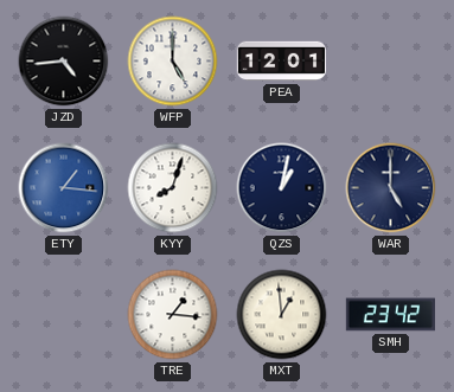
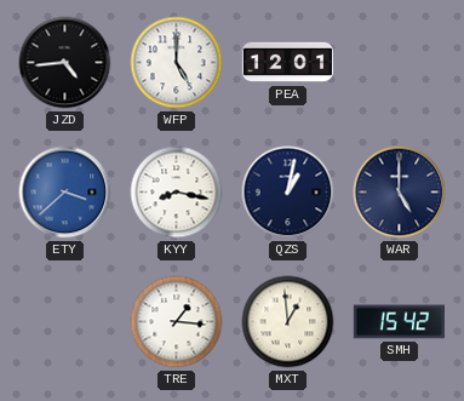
ETY: 1:16 -> 3:38
KYY: 8:03 -> 8:17
SMH: 23:42 -> 15:42
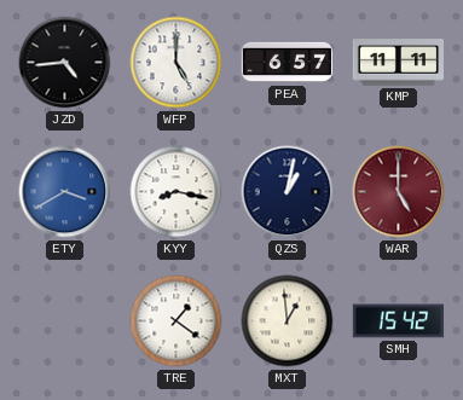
PEA: 12:01 -> 6:57
KMP: none -> 11:11
ETY: 3:38 -> 3:40
WAR dial: navy -> burgundy
TRE: 1:16 -> 1:21
